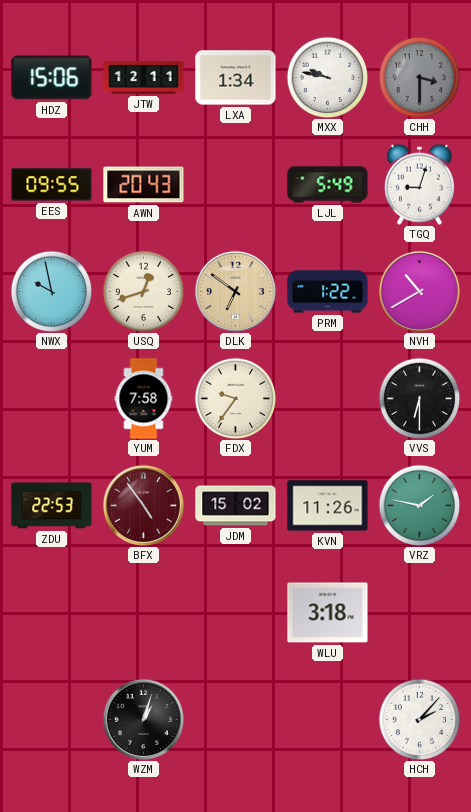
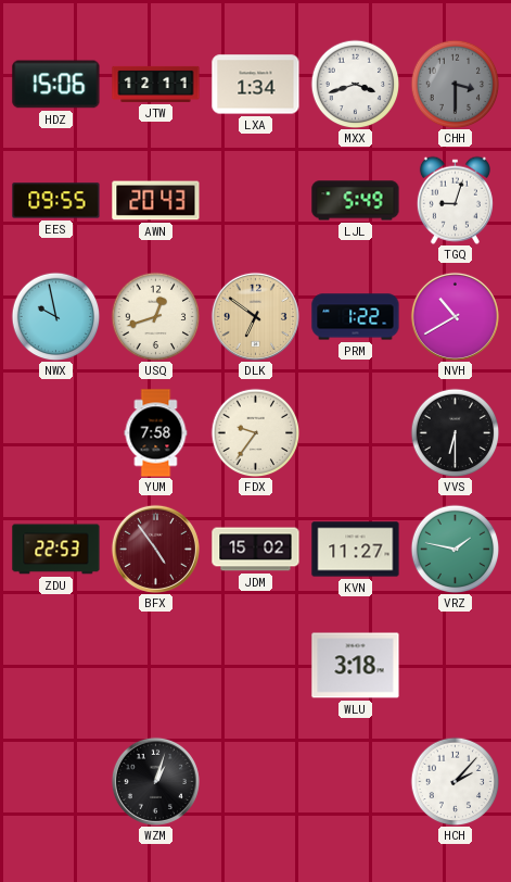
MXX: 9:47 -> 3:42
KVN: 11:26 -> 11:27
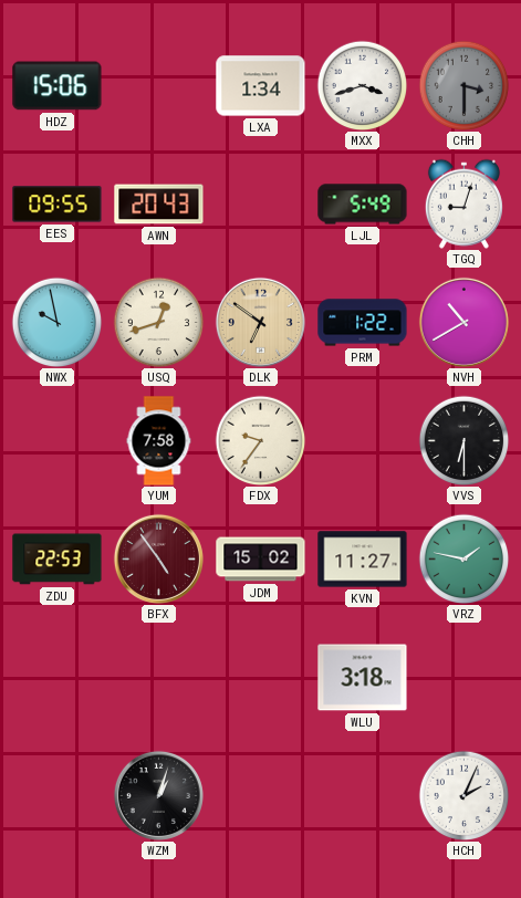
JTW: 12:11 -> none
HCH: 2:07 -> 2:04
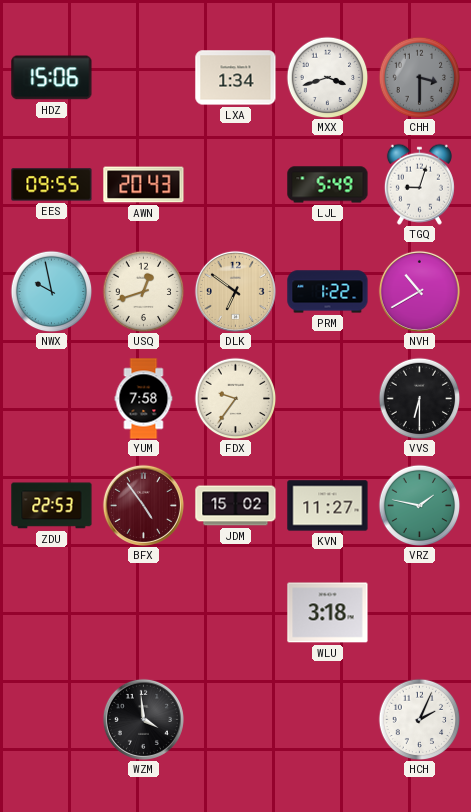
WZM: 1:03 -> 3:59
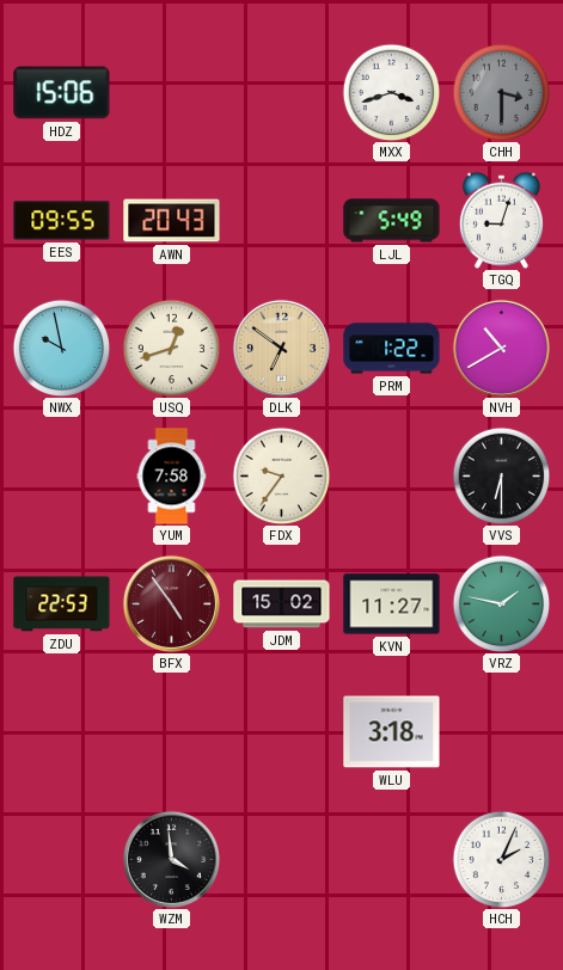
LXA: 1:34 -> none
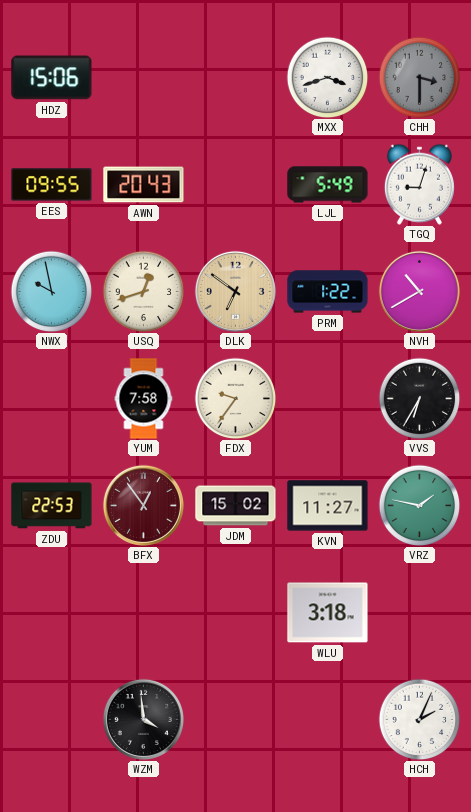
VVS: 6:30 -> 6:35
BFX: 4:54 -> 12:54
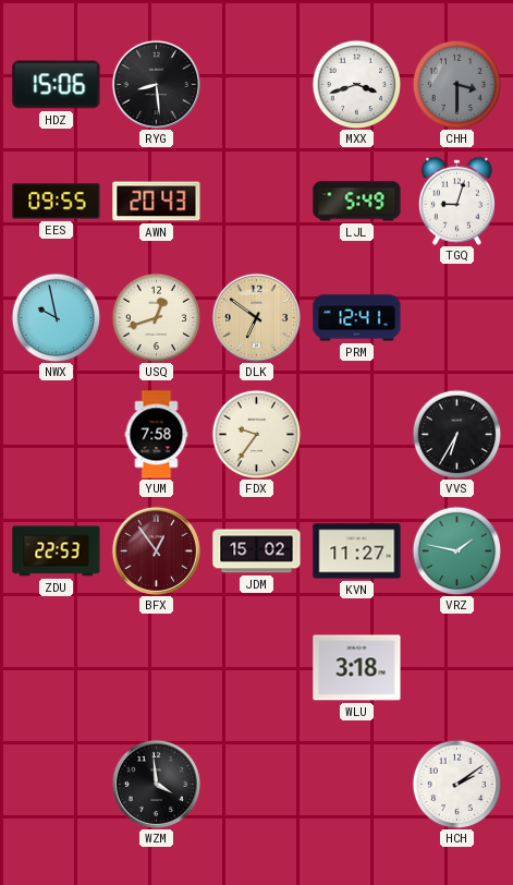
RYG: none -> 8:29
PRM: 1:22 -> 12:41
NVH: 10:40 -> none
HCH: 2:04 -> 2:09
